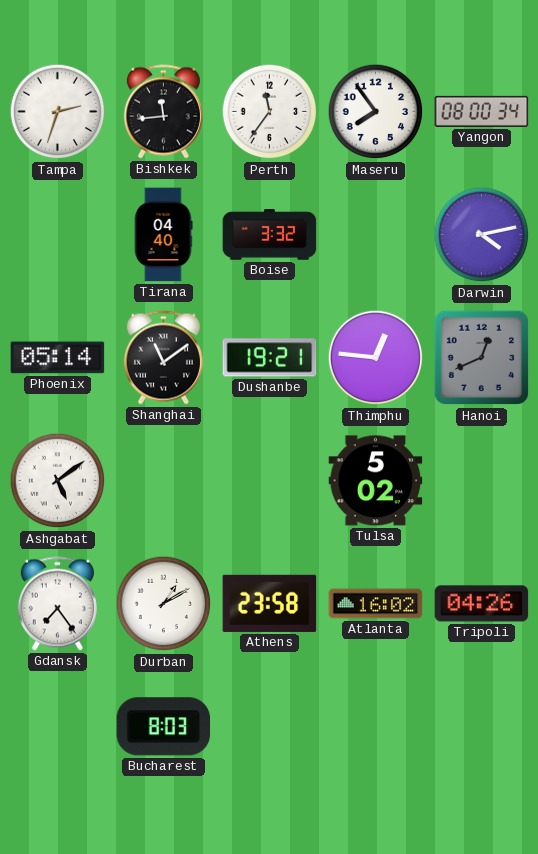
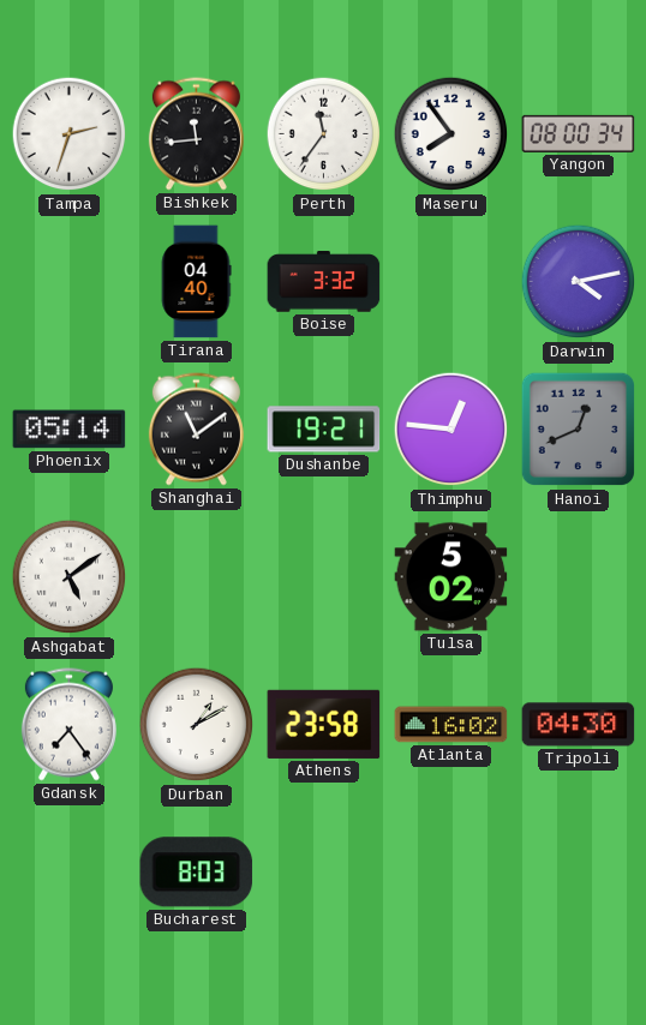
Tripoli: 04:26 -> 04:30
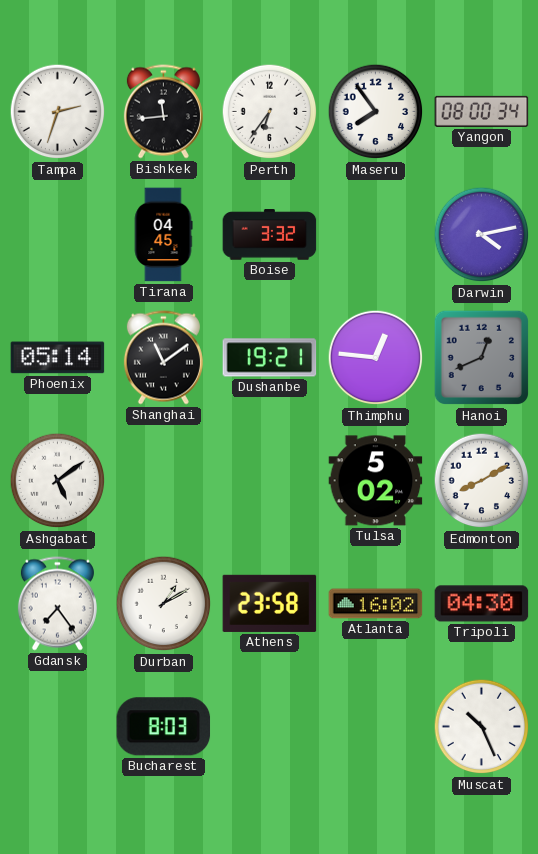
Perth: 11:36 -> 6:36
Tirana: 04:40 -> 04:45
Edmonton: none -> 8:10
Muscat: none -> 10:26
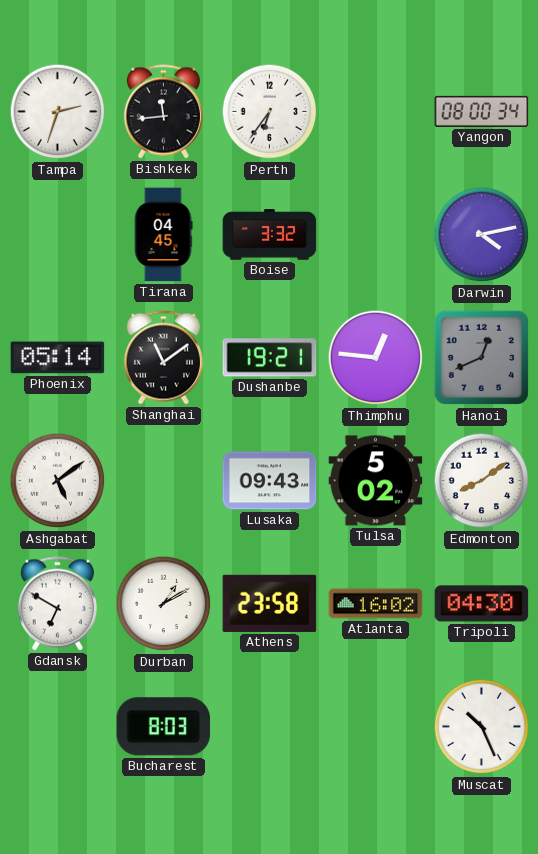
Maseru: 7:54 -> none
Lusaka: none -> 09:43
Edmonton: 8:10 -> 8:09
Gdansk: 7:24 -> 6:50
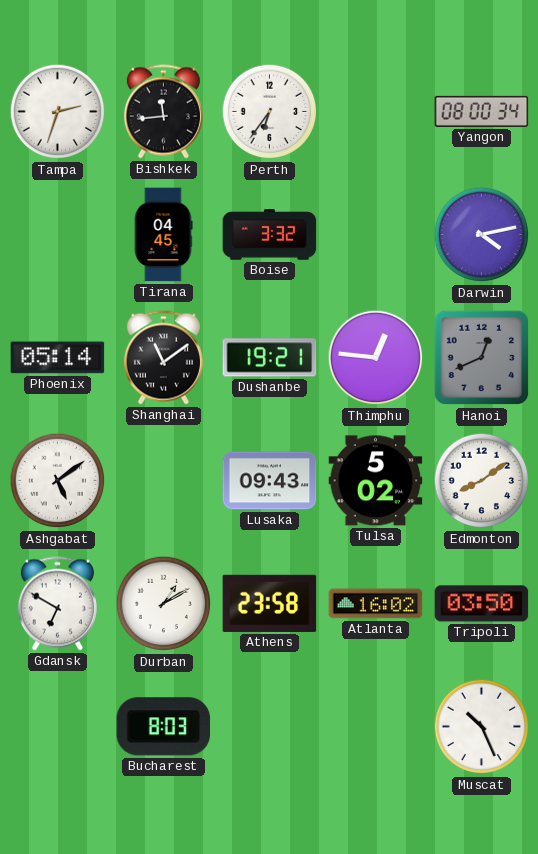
Tripoli: 04:30 -> 03:50
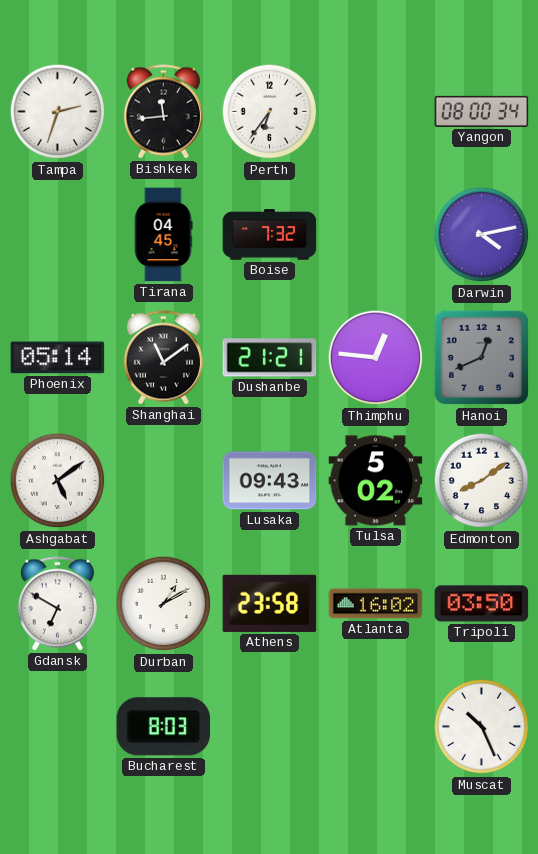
Boise: 3:32 -> 7:32
Dushanbe: 19:21 -> 21:21
